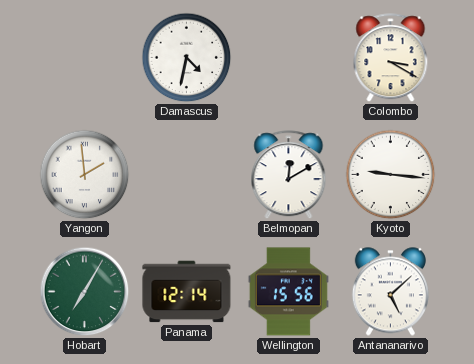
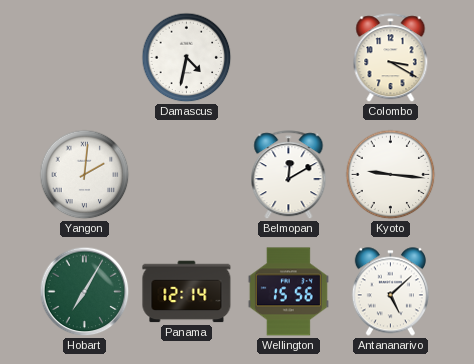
Yangon: 1:59 -> 2:01
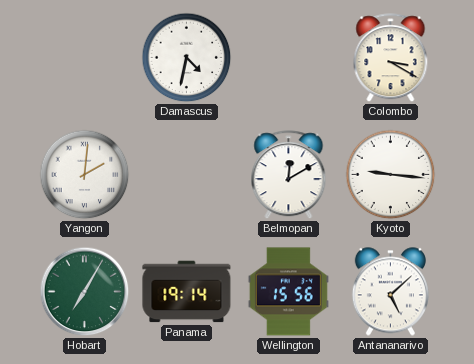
Panama: 12:14 -> 19:14
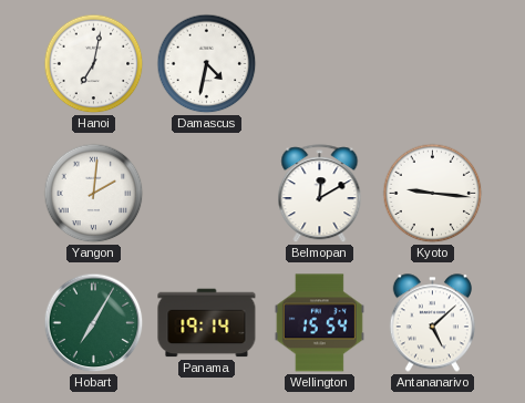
Hanoi: none -> 7:02
Colombo: 3:20 -> none
Wellington: 15:56 -> 15:54
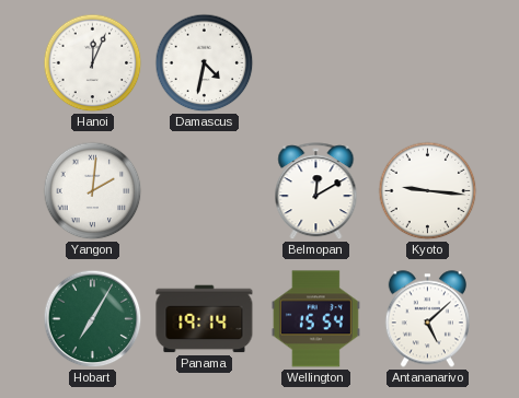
Hanoi: 7:02 -> 12:04
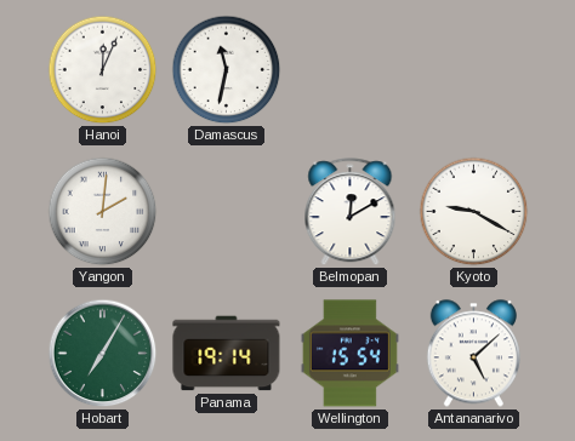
Damascus: 4:32 -> 11:32
Kyoto: 9:16 -> 9:20
